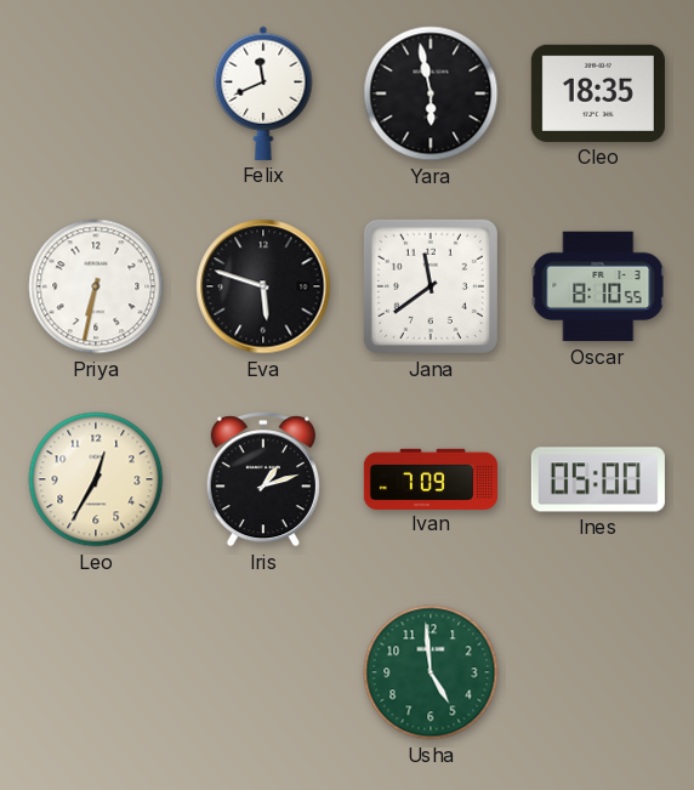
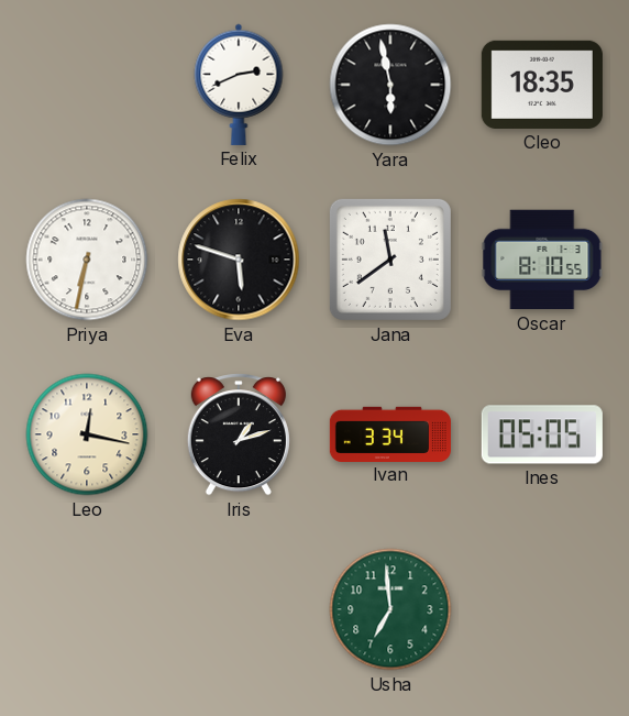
Felix: 11:41 -> 2:41
Leo: 12:35 -> 12:17
Ivan: 7:09 -> 3:34
Ines: 05:00 -> 05:05
Usha: 4:59 -> 6:59
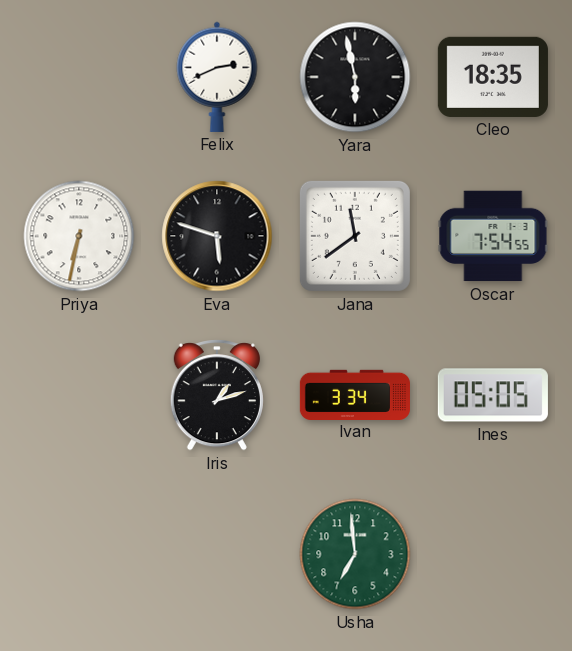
Oscar: 8:10 -> 7:54
Leo: 12:17 -> none
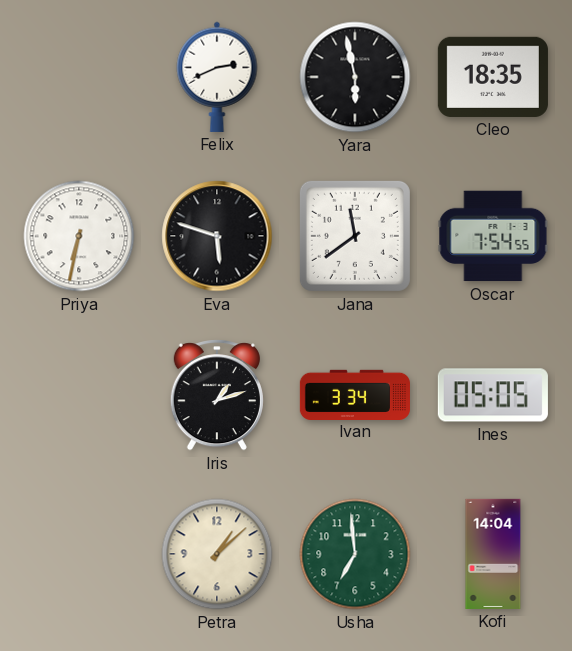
Petra: none -> 1:08
Kofi: none -> 14:04
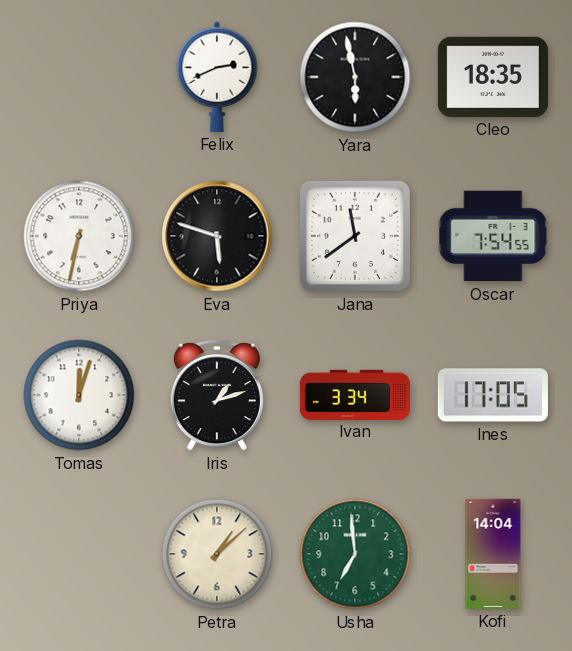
Tomas: none -> 12:03
Ines: 05:05 -> 17:05
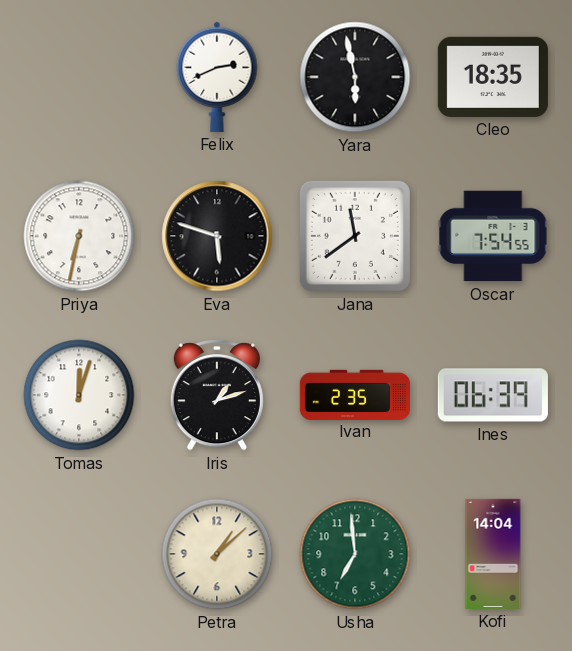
Ivan: 3:34 -> 2:35
Ines: 17:05 -> 06:39
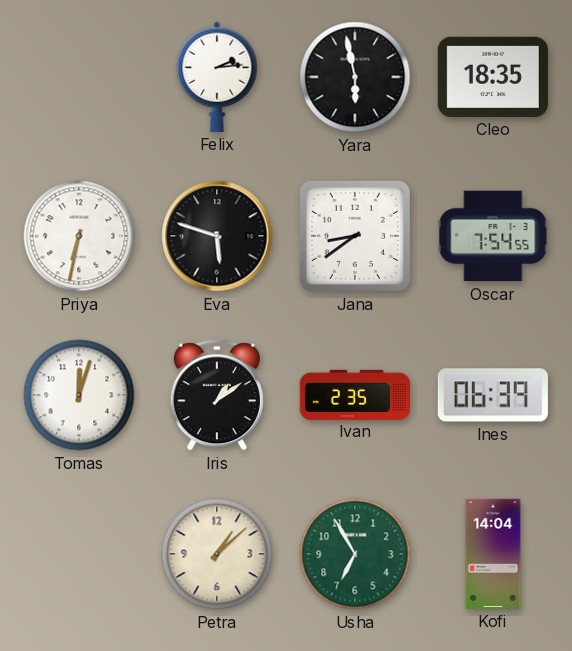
Felix: 2:41 -> 2:14
Jana: 11:39 -> 8:39
Iris: 1:12 -> 1:09
Usha: 6:59 -> 6:55
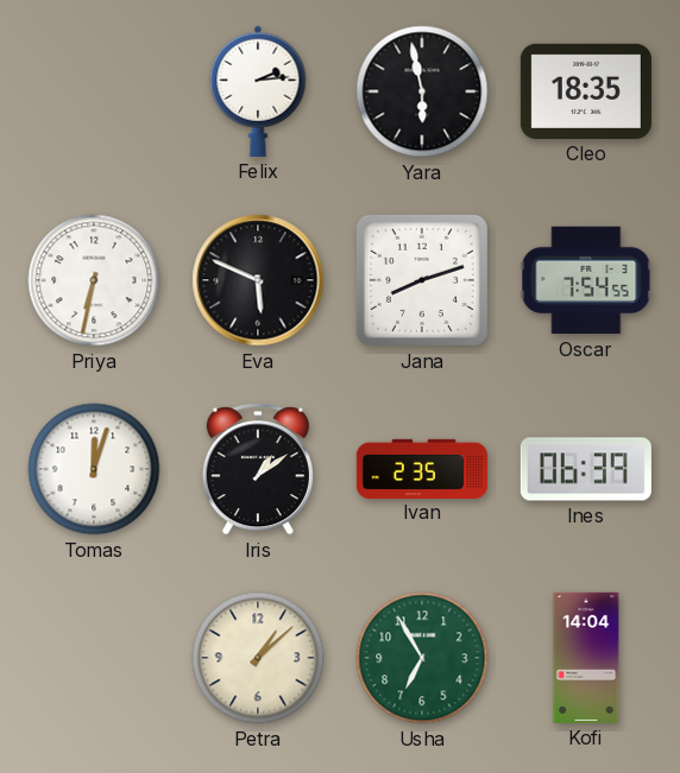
Eva: 5:48 -> 5:49
Jana: 8:39 -> 8:12
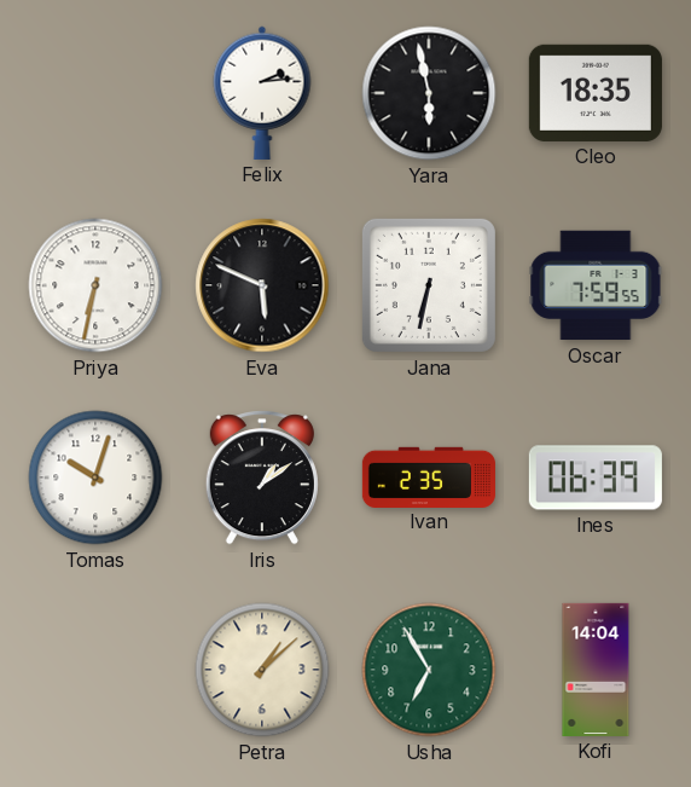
Jana: 8:12 -> 6:32
Oscar: 7:54 -> 7:59
Tomas: 12:03 -> 10:03
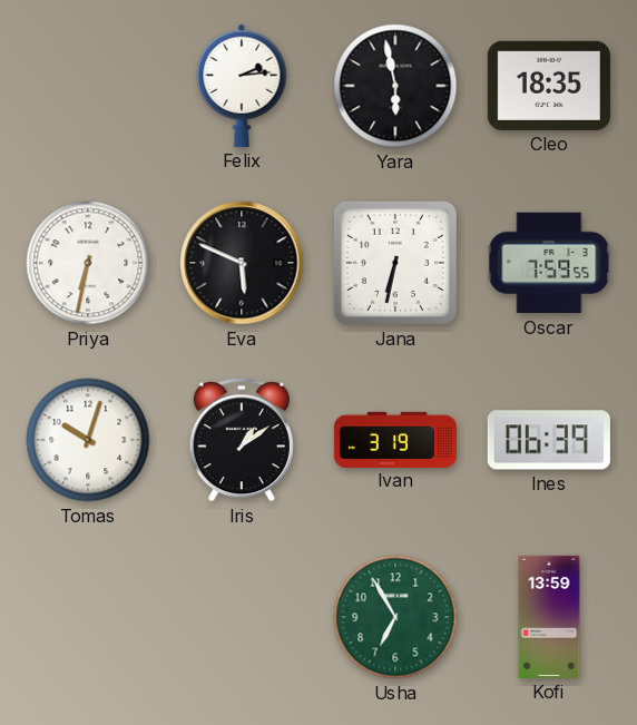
Ivan: 2:35 -> 3:19
Petra: 1:08 -> none
Kofi: 14:04 -> 13:59
